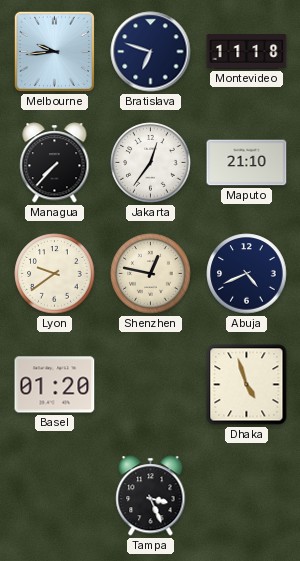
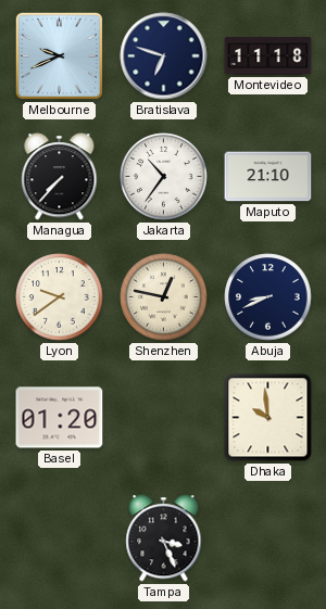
Melbourne: 9:44 -> 9:41
Jakarta: 12:36 -> 10:36
Abuja: 4:41 -> 8:41
Dhaka: 4:57 -> 9:59
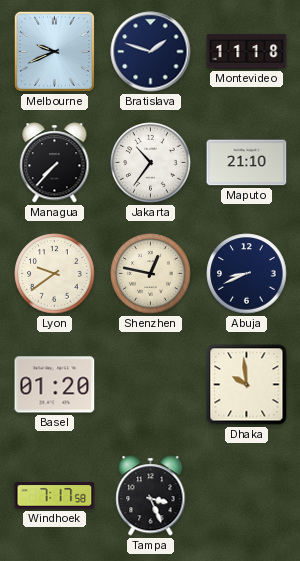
Bratislava: 6:48 -> 1:48
Windhoek: none -> 7:17
